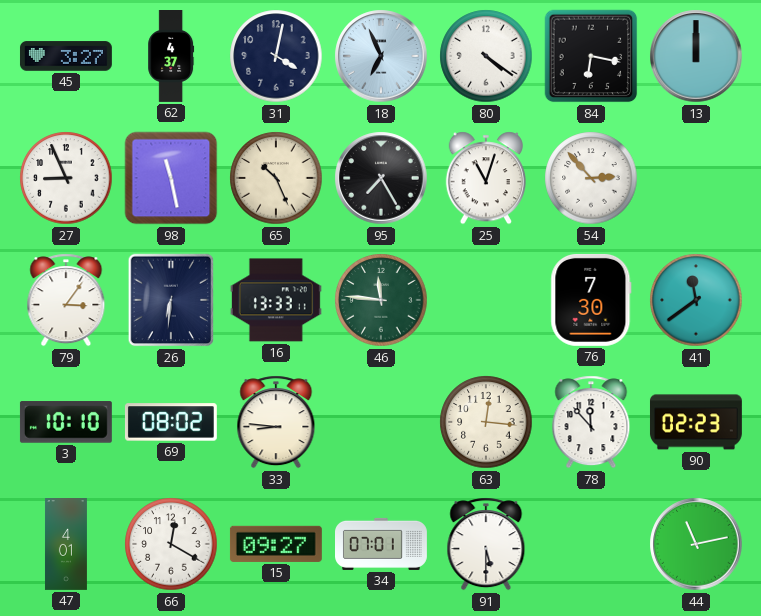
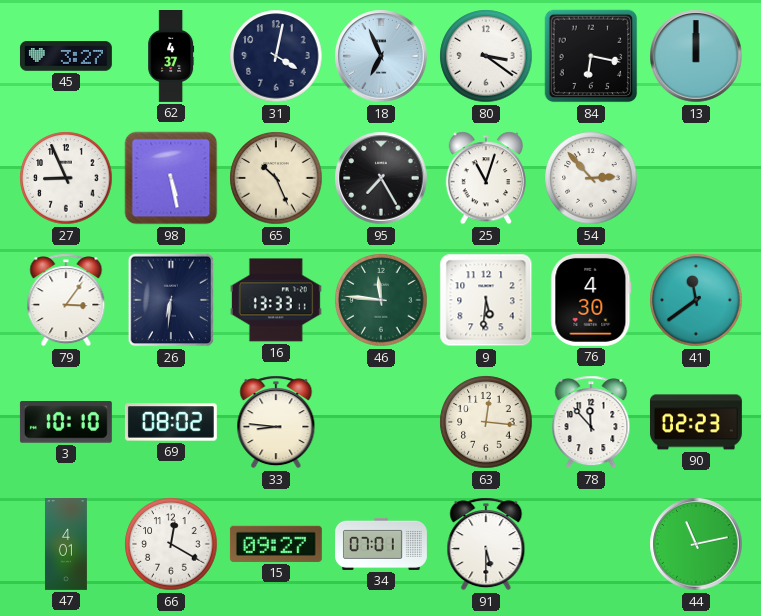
80: 4:21 -> 3:21
98: 11:28 -> 5:28
9: none -> 5:31
76: 7:30 -> 4:30
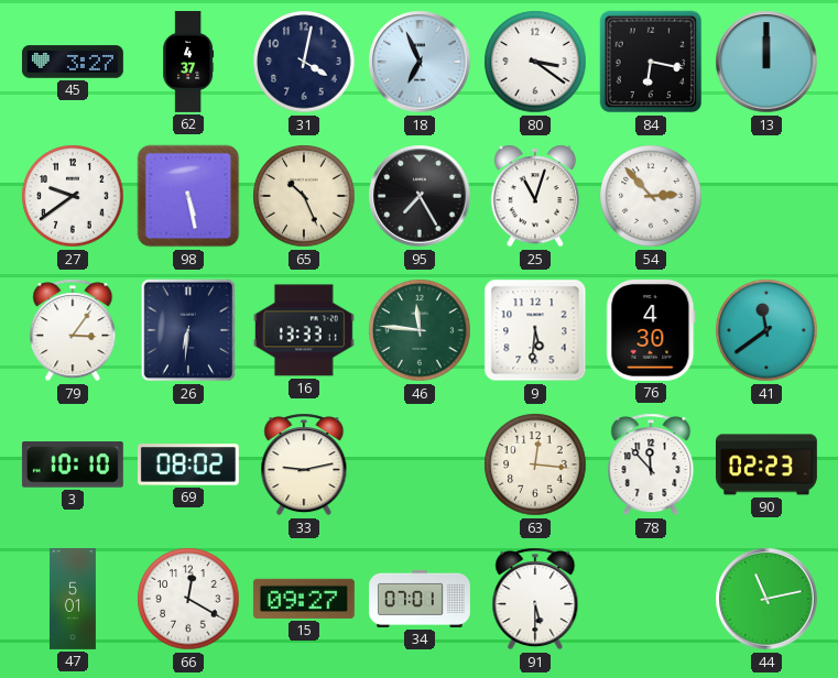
27: 8:56 -> 9:39
33: 8:46 -> 9:13
47: 4:01 -> 5:01
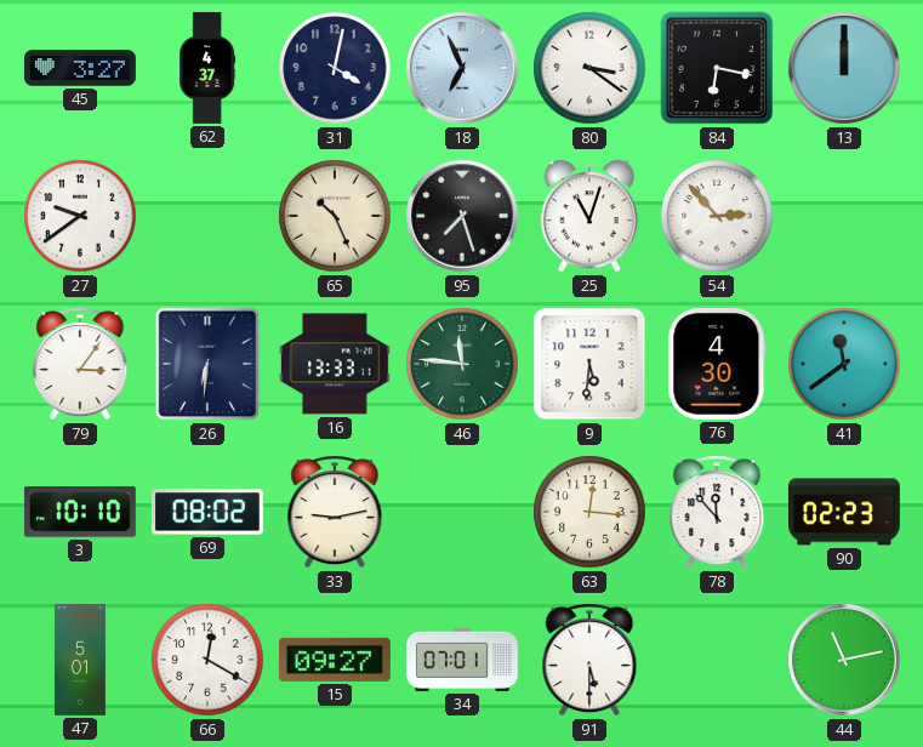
98: 5:28 -> none
95: 7:25 -> 7:27
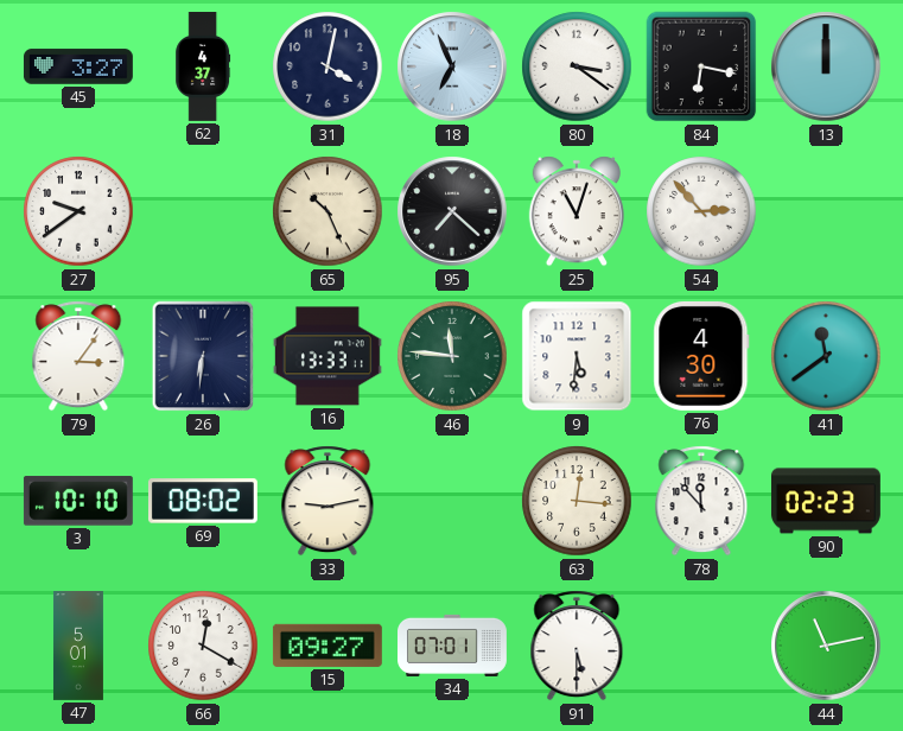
95: 7:27 -> 7:22
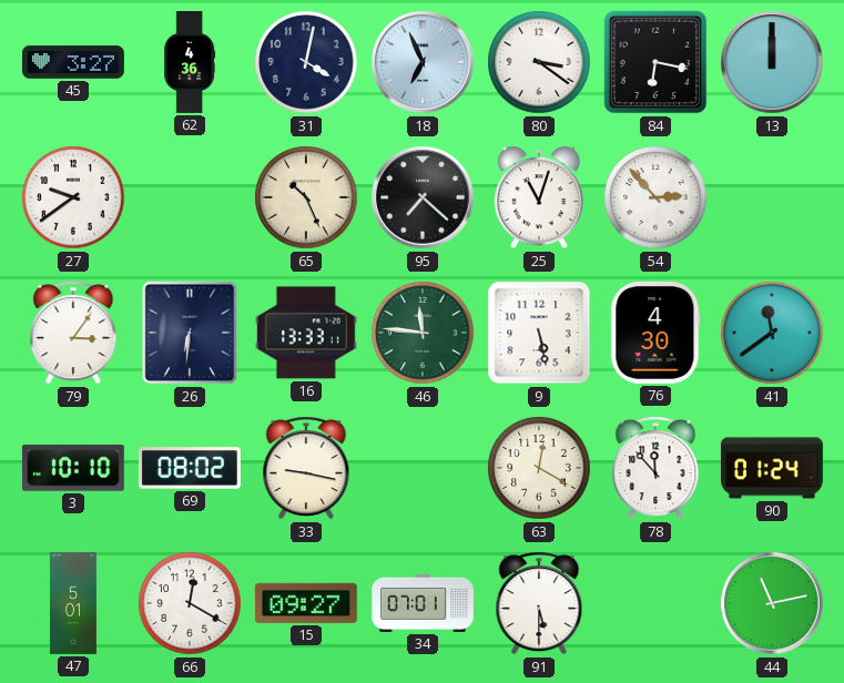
62: 4:37 -> 4:36
9: 5:31 -> 5:28
33: 9:13 -> 9:17
63: 12:16 -> 12:20
90: 02:23 -> 01:24
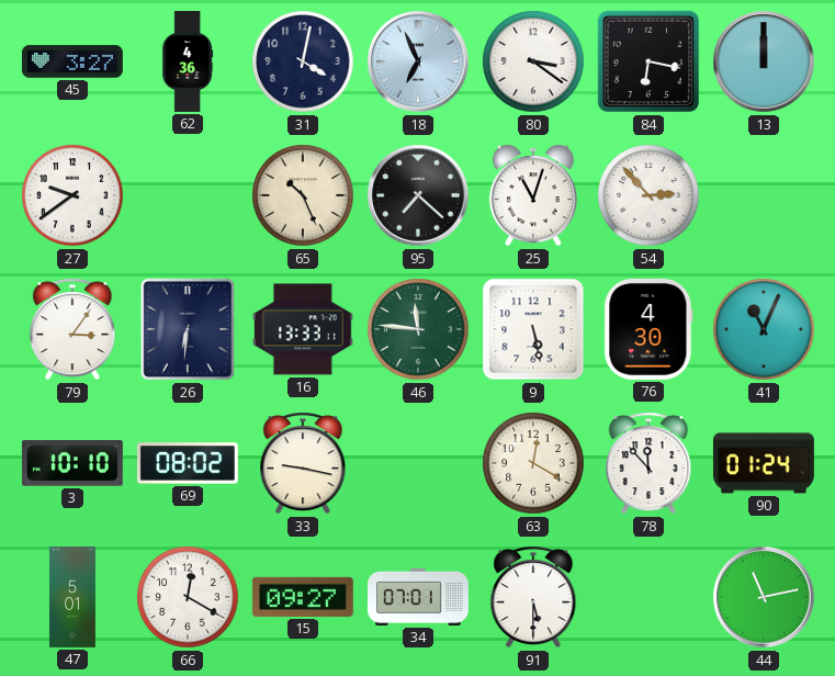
41: 11:39 -> 11:04
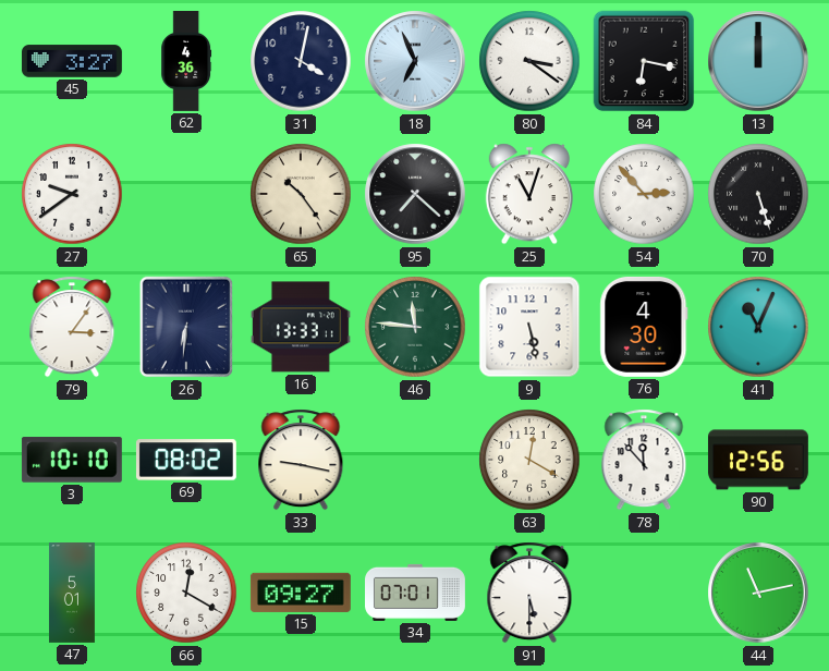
65: 10:26 -> 10:24
70: none -> 5:27
90: 01:24 -> 12:56
